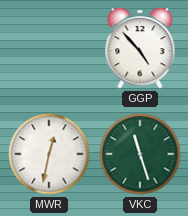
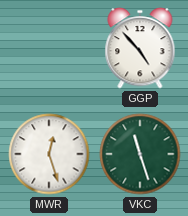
MWR: 12:32 -> 12:27
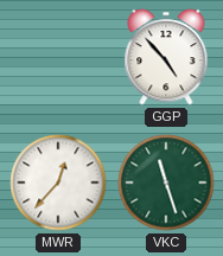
MWR: 12:27 -> 12:37
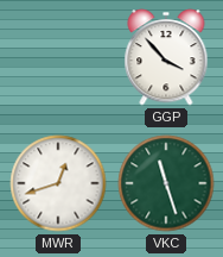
GGP: 4:53 -> 3:53
MWR: 12:37 -> 12:42
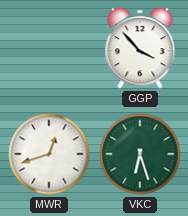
VKC: 11:27 -> 6:27
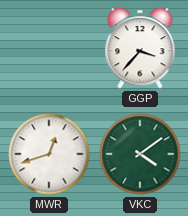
GGP: 3:53 -> 3:37
VKC: 6:27 -> 4:09
